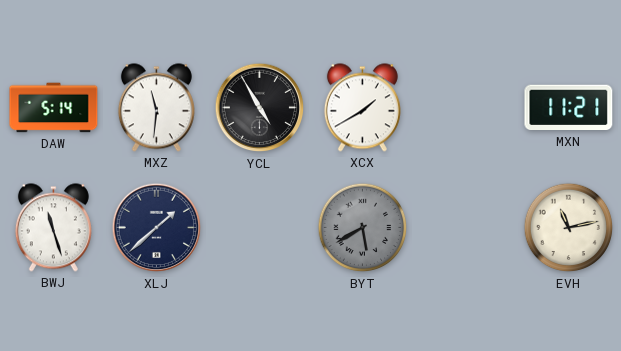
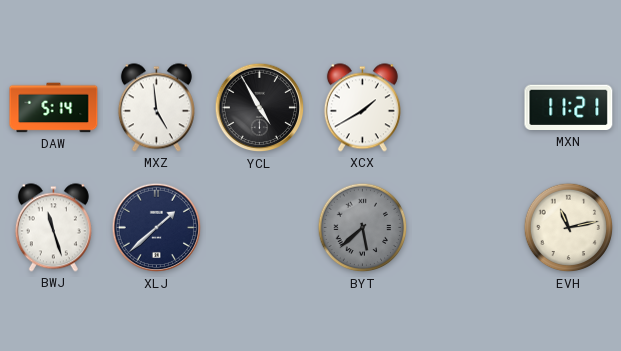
MXZ: 11:31 -> 4:59
BYT: 5:40 -> 5:38
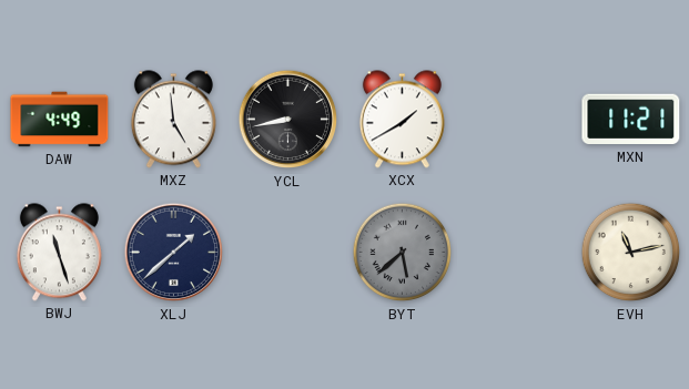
DAW: 5:14 -> 4:49
YCL: 4:55 -> 8:43
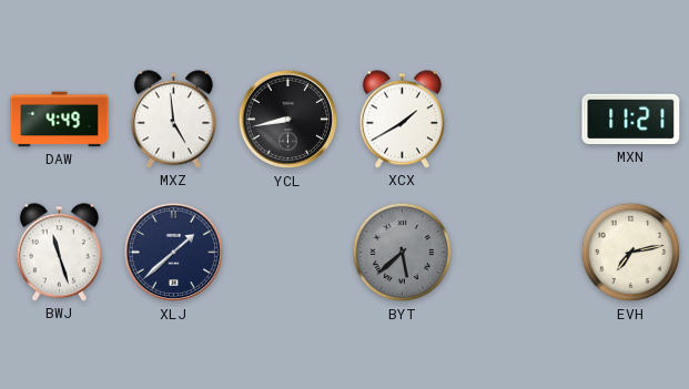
EVH: 11:13 -> 7:13
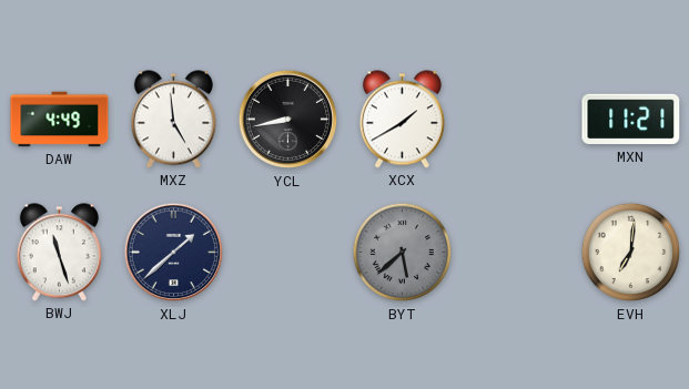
EVH: 7:13 -> 7:01
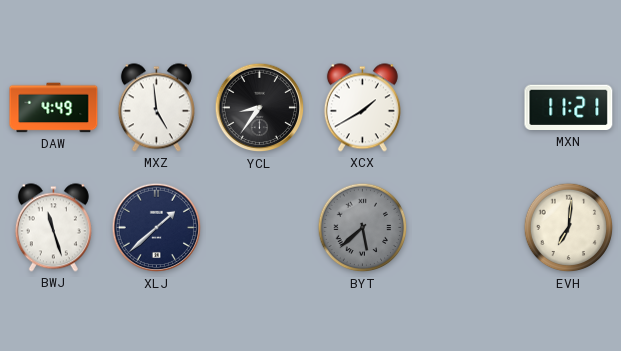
YCL: 8:43 -> 8:36
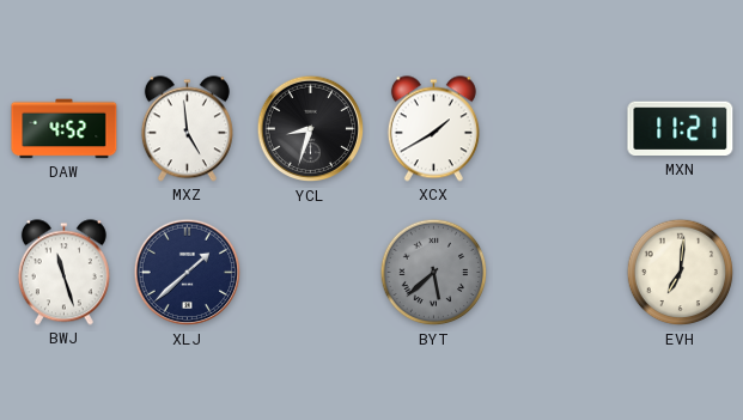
DAW: 4:49 -> 4:52
YCL: 8:36 -> 8:33
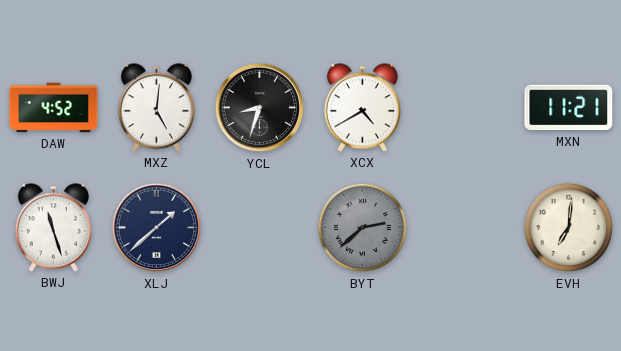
MXZ: 4:59 -> 5:01
XCX: 1:40 -> 4:40
BYT: 5:38 -> 2:38
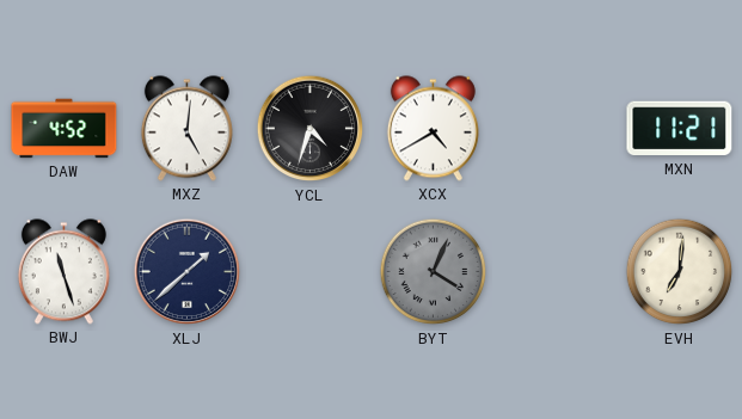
YCL: 8:33 -> 4:33
BYT: 2:38 -> 4:04
